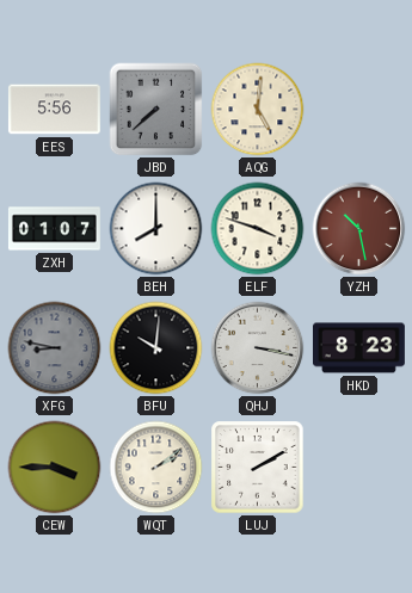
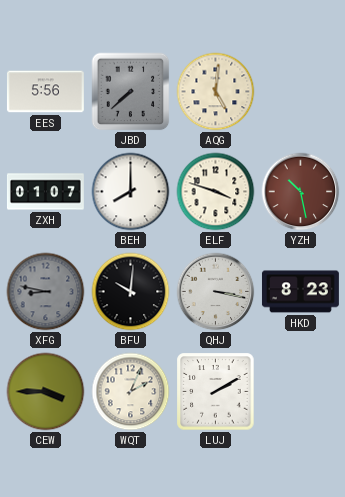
WQT: 2:09 -> 2:04
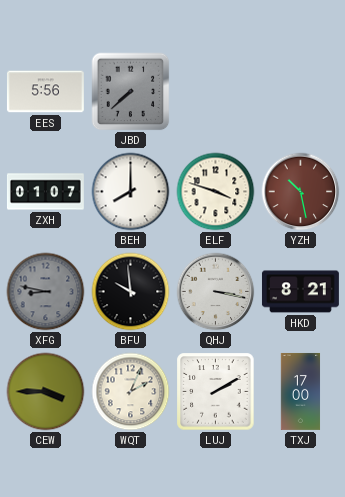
AQG: 5:01 -> none
BFU: 10:01 -> 9:59
HKD: 8:23 -> 8:21
TXJ: none -> 17:00
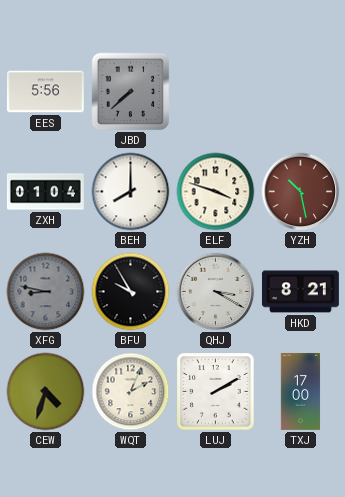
ZXH: 01:07 -> 01:04
BFU: 9:59 -> 9:55
QHJ: 3:17 -> 3:20
CEW: 3:45 -> 4:33
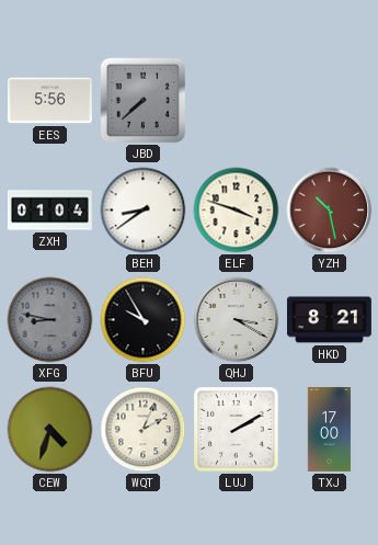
BEH: 8:00 -> 8:39
